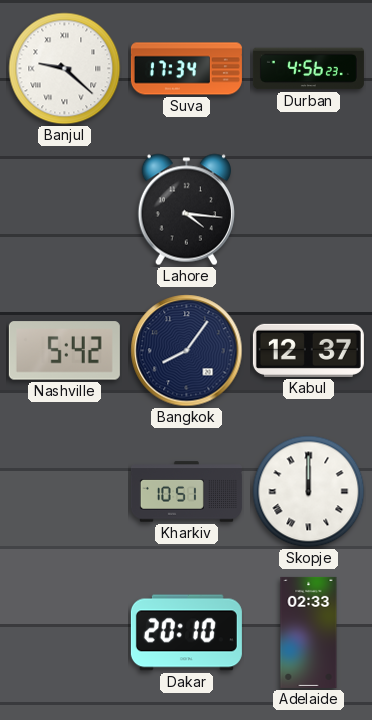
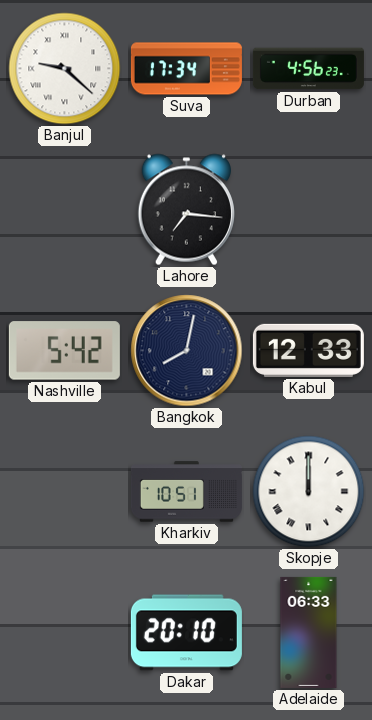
Lahore: 4:16 -> 7:16
Bangkok: 8:06 -> 8:02
Kabul: 12:37 -> 12:33
Adelaide: 02:33 -> 06:33
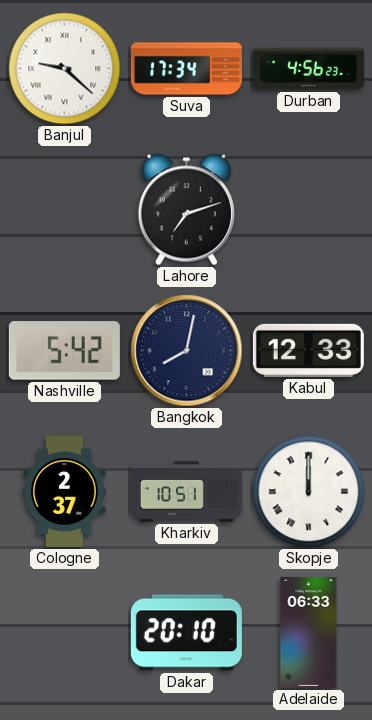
Lahore: 7:16 -> 7:12
Cologne: none -> 2:37
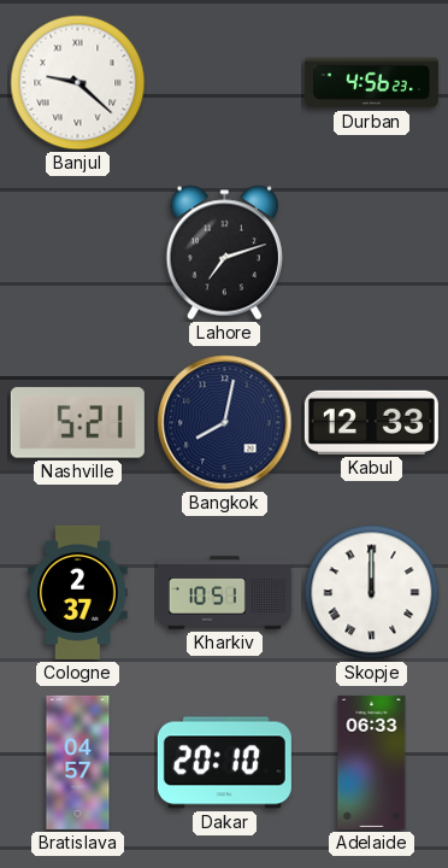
Suva: 17:34 -> none
Nashville: 5:42 -> 5:21
Bratislava: none -> 04:57
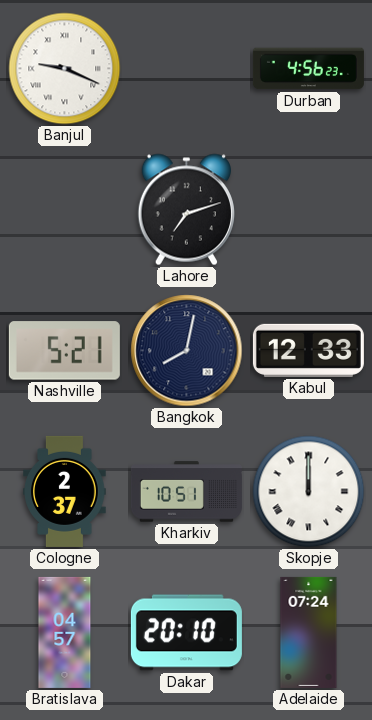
Banjul: 9:22 -> 9:19
Adelaide: 06:33 -> 07:24
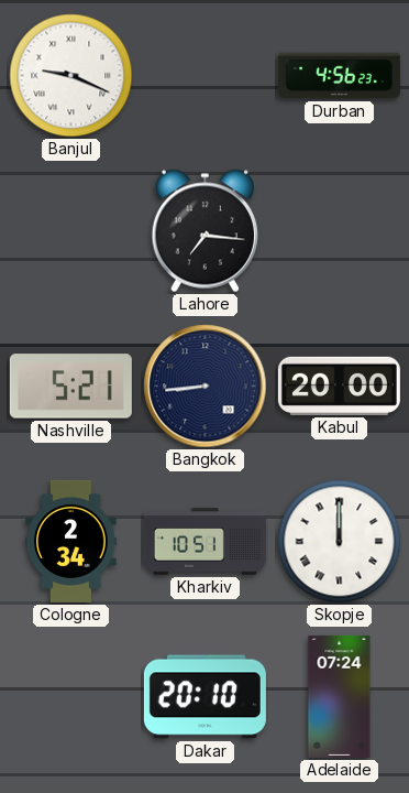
Lahore: 7:12 -> 7:16
Bangkok: 8:02 -> 8:44
Kabul: 12:33 -> 20:00
Cologne: 2:37 -> 2:34
Bratislava: 04:57 -> none
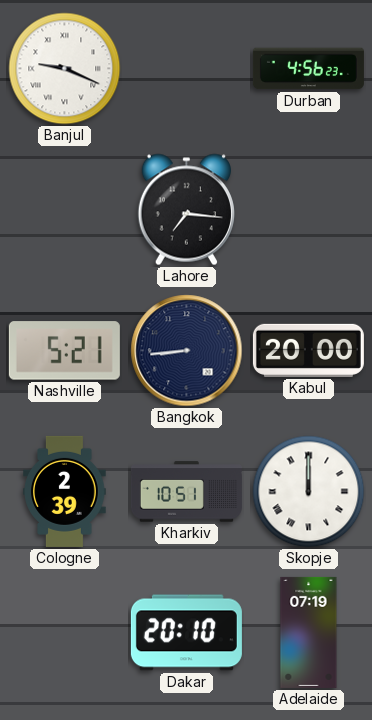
Cologne: 2:34 -> 2:39
Adelaide: 07:24 -> 07:19
